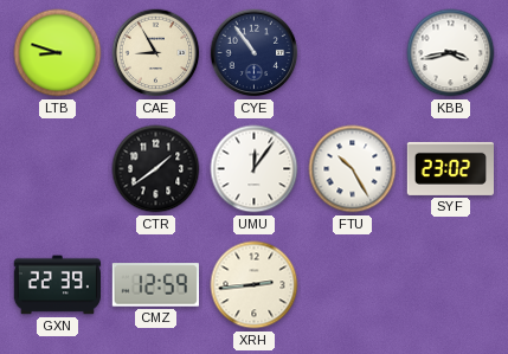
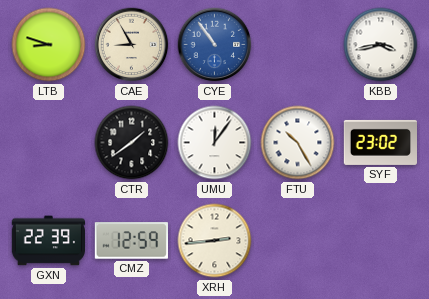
CYE dial: navy -> blue
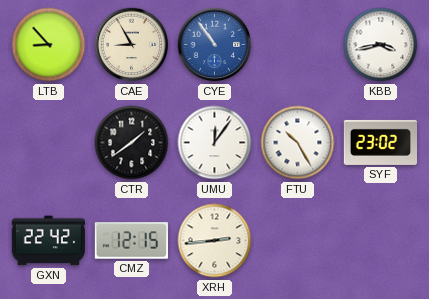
LTB: 8:48 -> 8:53
GXN: 22:39 -> 22:42
CMZ: 12:59 -> 12:15
